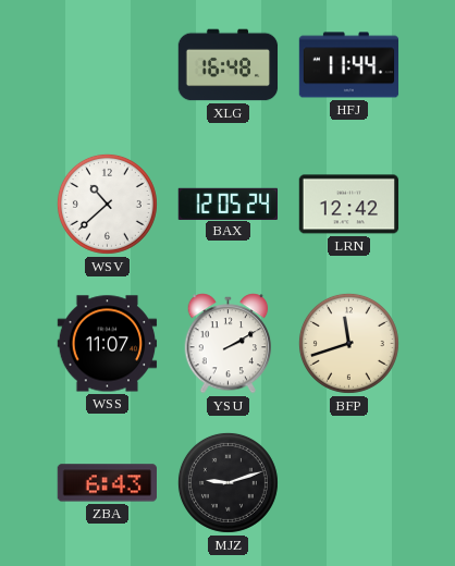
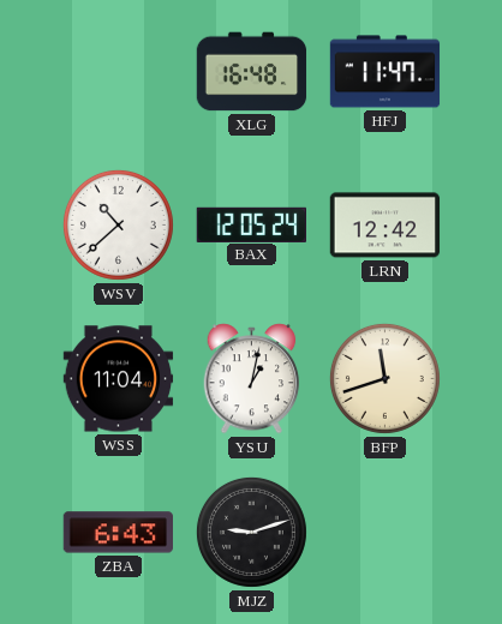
HFJ: 11:44 -> 11:47
WSS: 11:07 -> 11:04
YSU: 2:10 -> 1:02
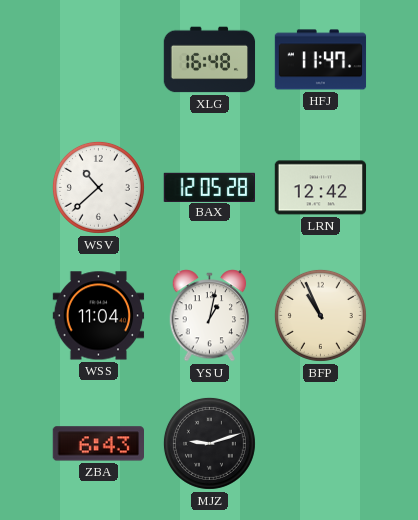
BAX: 12:05:24 -> 12:05:28
BFP: 11:42 -> 10:56
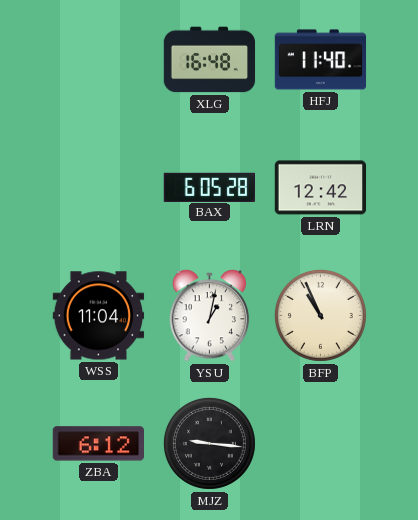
HFJ: 11:47 -> 11:40
WSV: 10:38 -> none
BAX: 12:05 -> 6:05
ZBA: 6:43 -> 6:12
MJZ: 9:12 -> 9:16
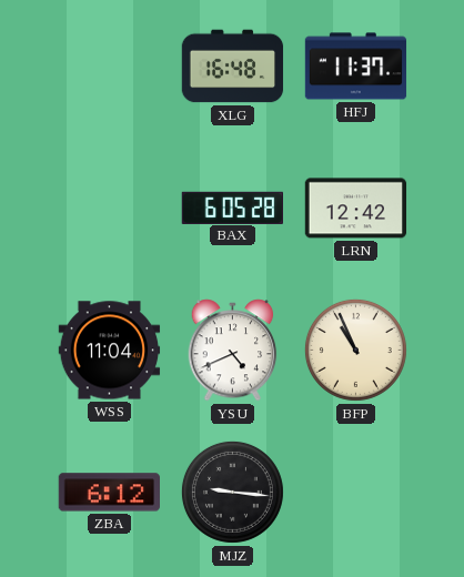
HFJ: 11:40 -> 11:37
YSU: 1:02 -> 4:41
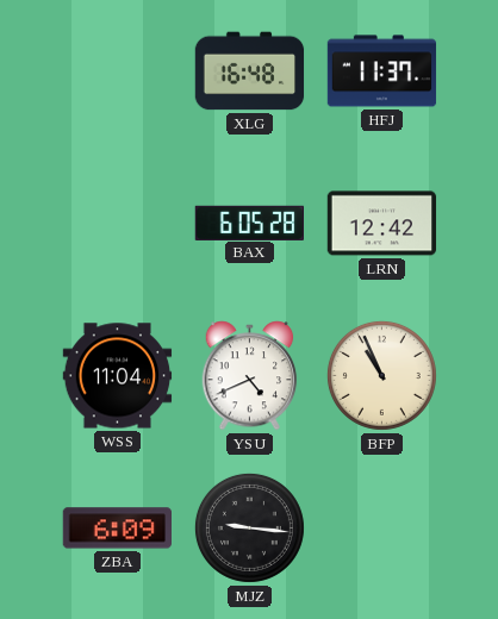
ZBA: 6:12 -> 6:09
